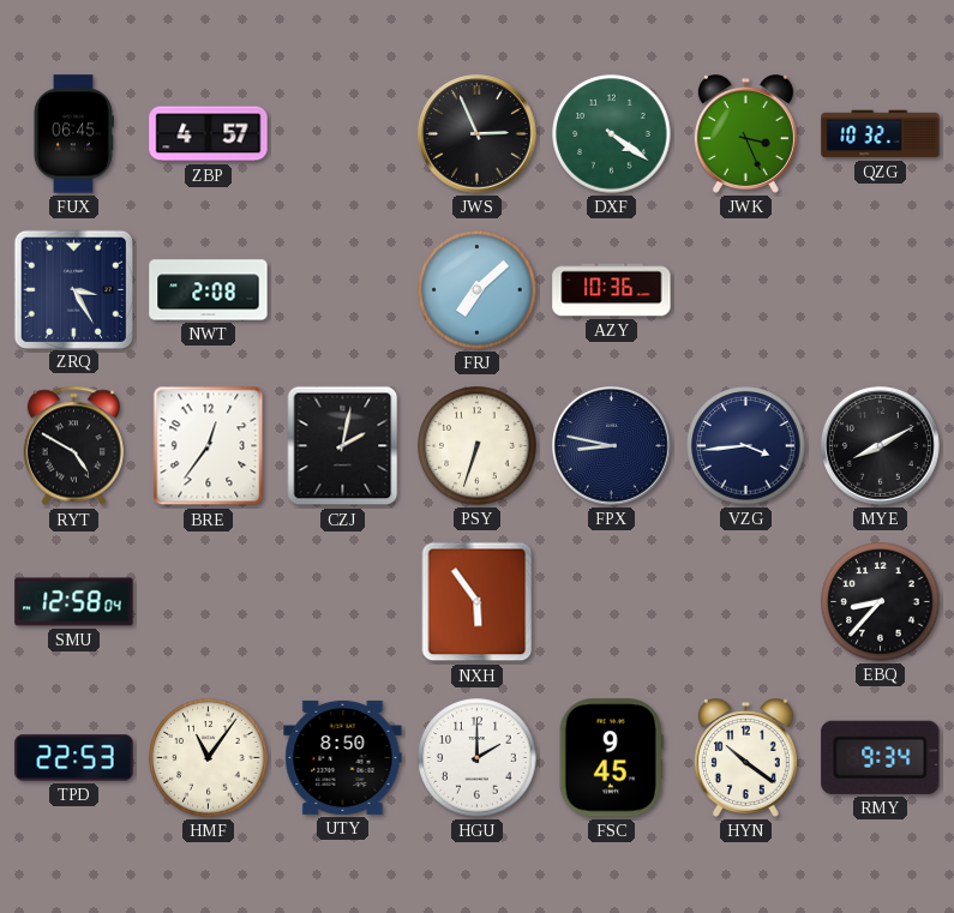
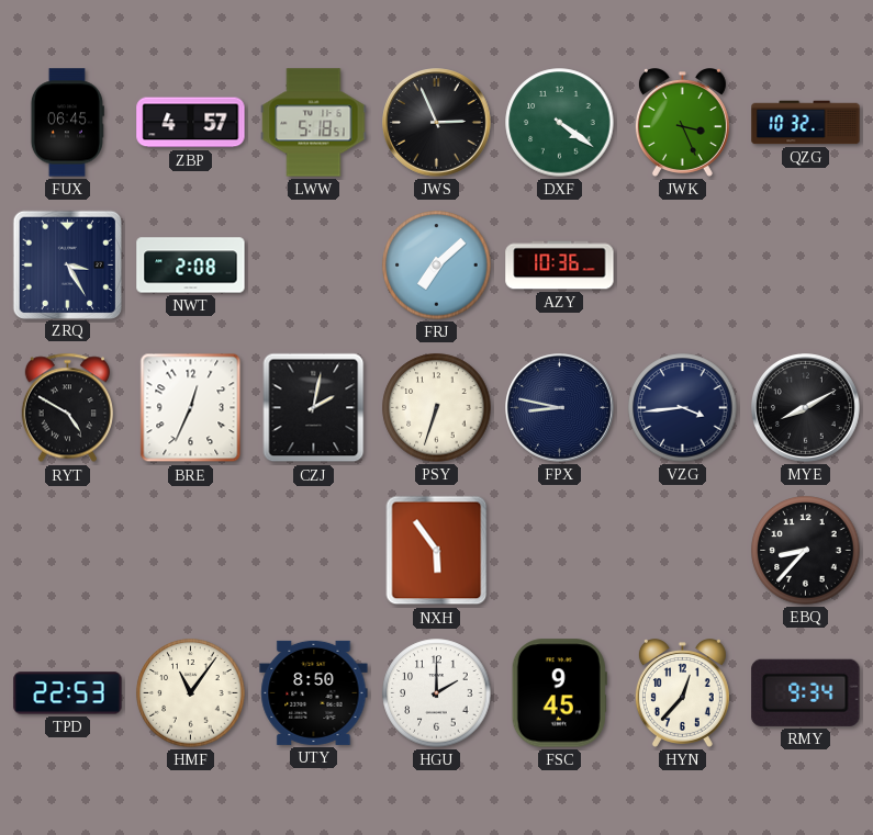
LWW: none -> 5:18
BRE: 12:36 -> 12:34
SMU: 12:58 -> none
HYN: 10:21 -> 12:37
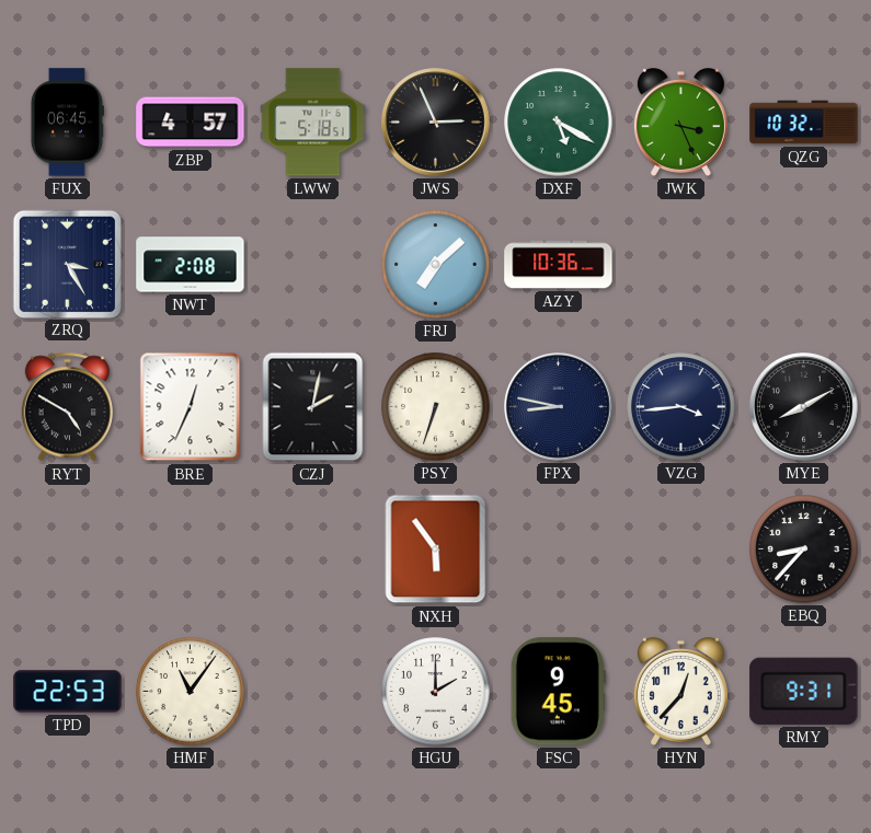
DXF: 4:21 -> 5:20
UTY: 8:50 -> none
RMY: 9:34 -> 9:31
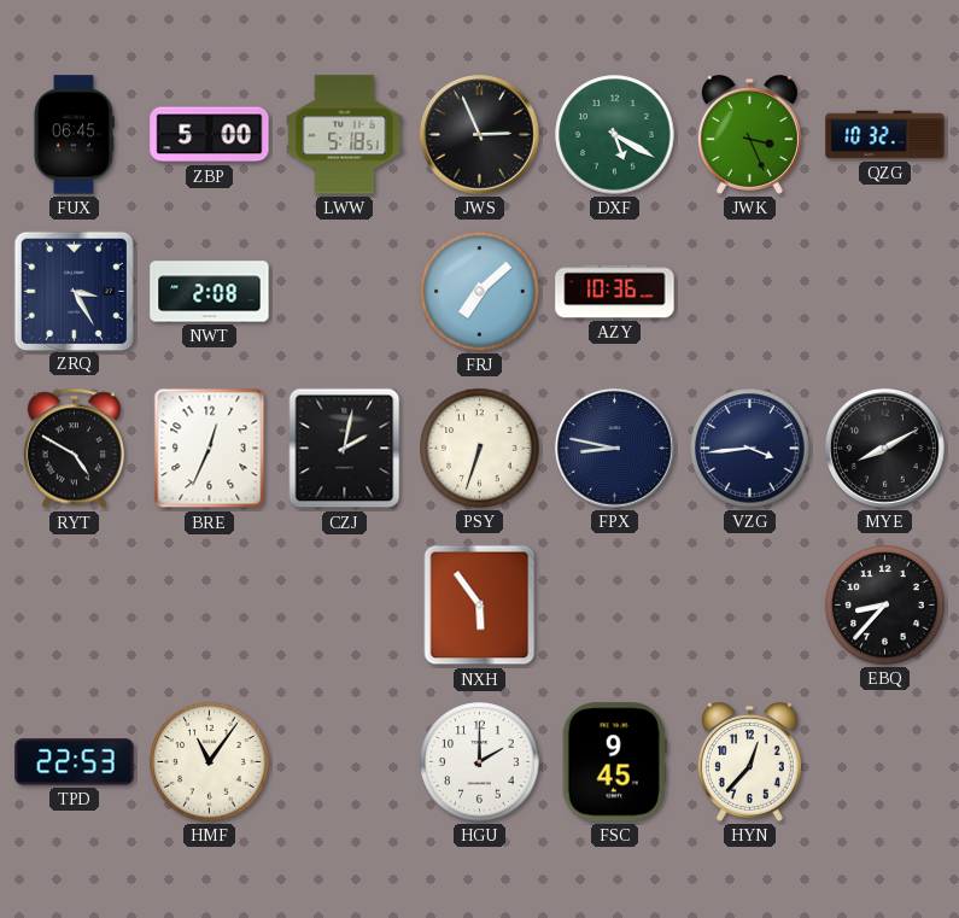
ZBP: 4:57 -> 5:00
RMY: 9:31 -> none
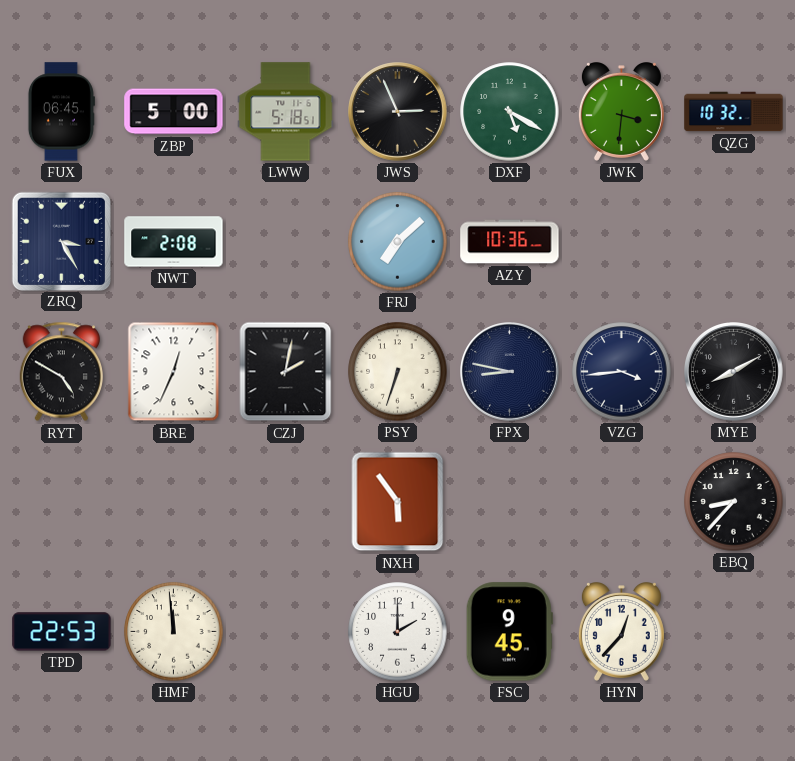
JWK: 3:26 -> 3:31
HMF: 11:06 -> 11:59
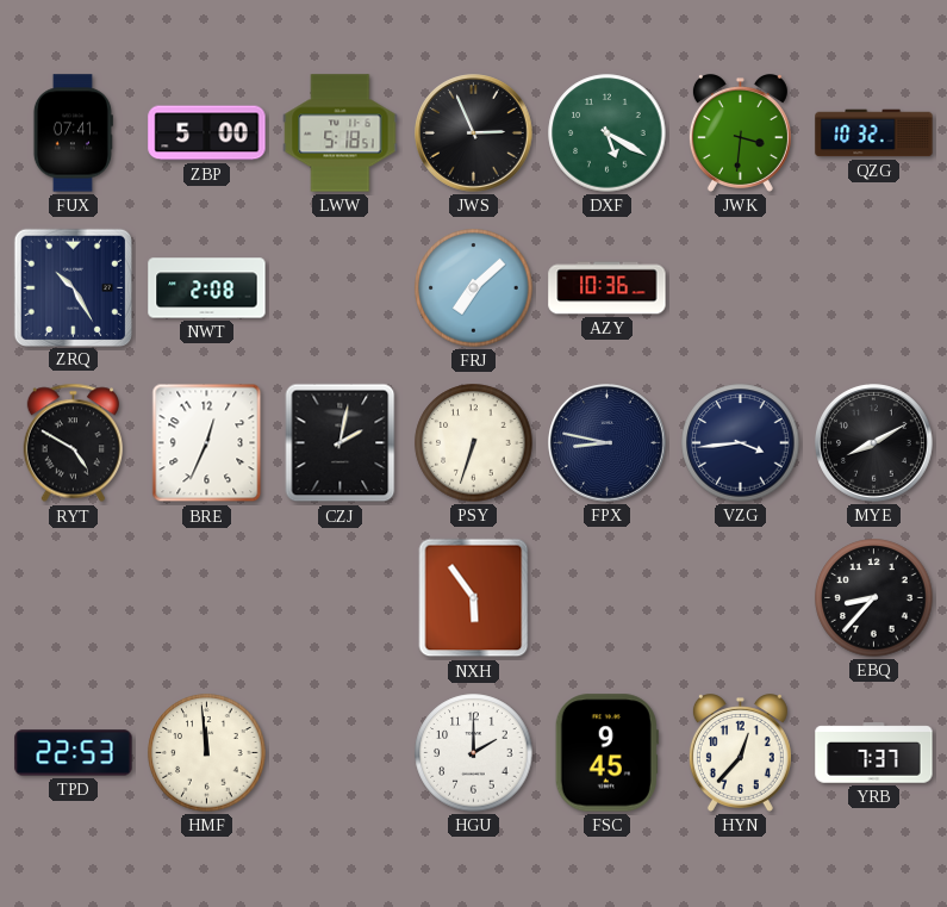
FUX: 06:45 -> 07:41
ZRQ: 3:25 -> 10:25
YRB: none -> 7:37
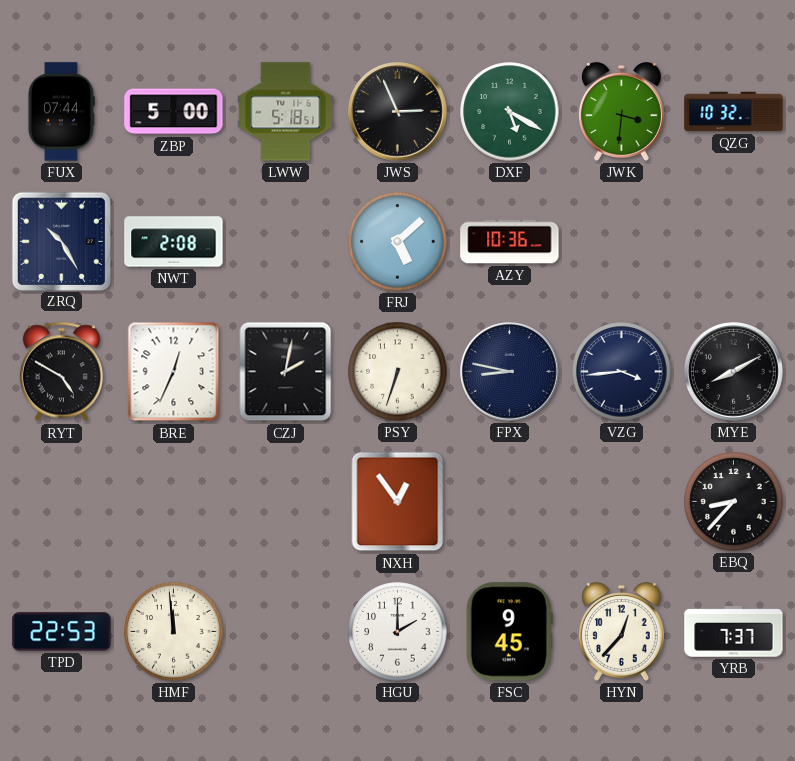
FUX: 07:41 -> 07:44
FRJ: 7:08 -> 5:08
NXH: 5:54 -> 12:54
